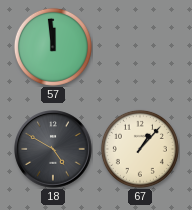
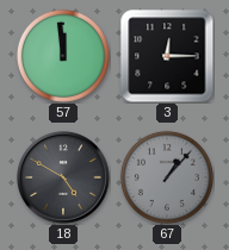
3: none -> 12:15
67 dial: cream -> grey
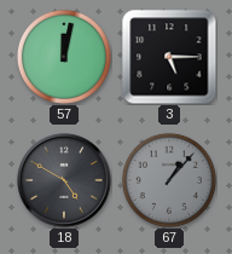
57: 11:59 -> 12:02
3: 12:15 -> 5:15
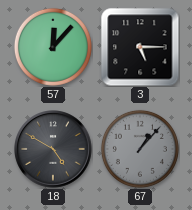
57: 12:02 -> 12:07
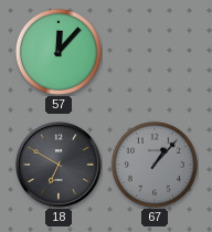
3: 5:15 -> none
18: 4:50 -> 6:50
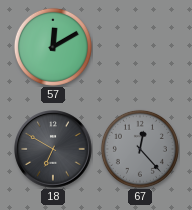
57: 12:07 -> 12:10
67: 1:07 -> 12:23
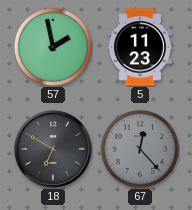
57: 12:10 -> 1:58
5: none -> 11:23
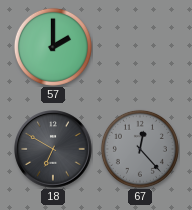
57: 1:58 -> 2:00
5: 11:23 -> none
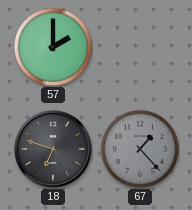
18: 6:50 -> 6:48
67: 12:23 -> 1:23
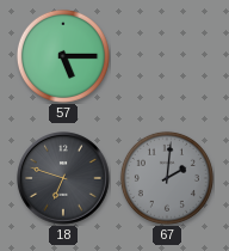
57: 2:00 -> 5:15
67: 1:23 -> 2:01
